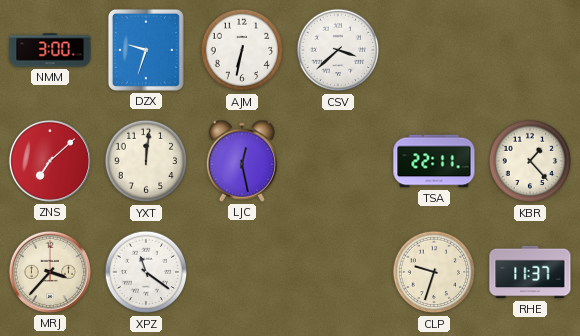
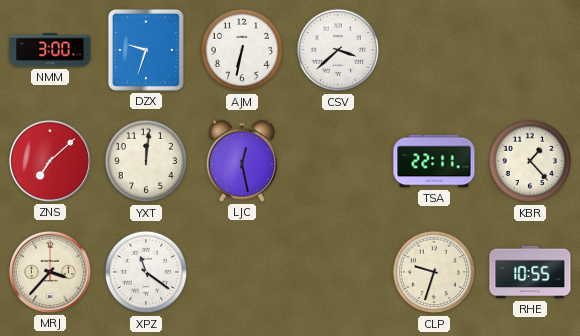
RHE: 11:37 -> 10:55
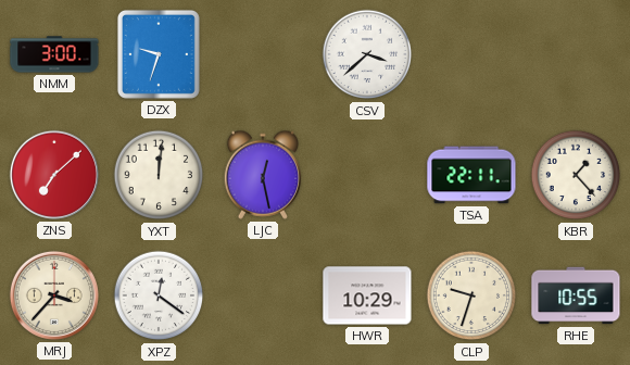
AJM: 6:32 -> none
XPZ: 11:21 -> 12:21
HWR: none -> 10:29
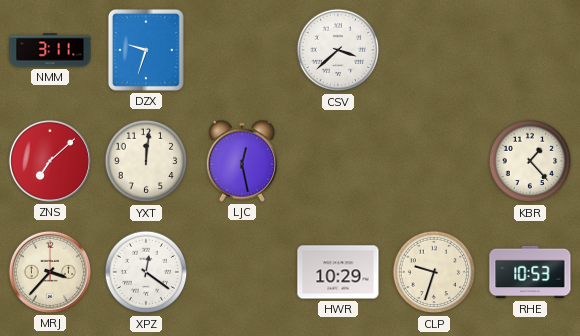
NMM: 3:00 -> 3:11
TSA: 22:11 -> none
RHE: 10:55 -> 10:53
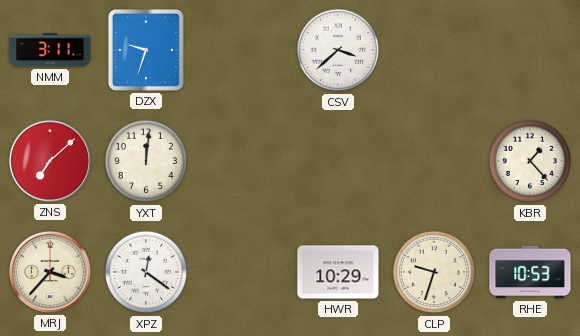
LJC: 12:28 -> none
